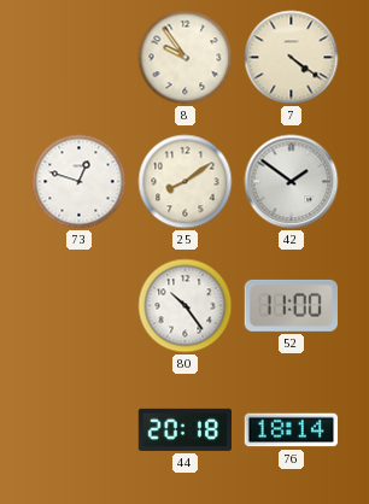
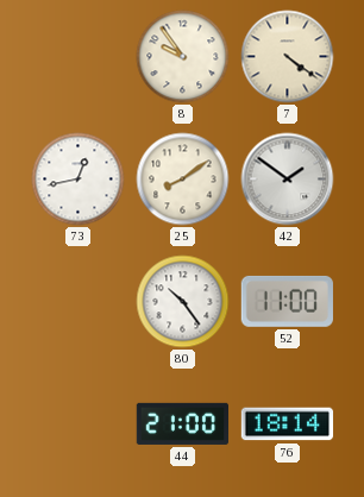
73: 12:48 -> 12:43
44: 20:18 -> 21:00
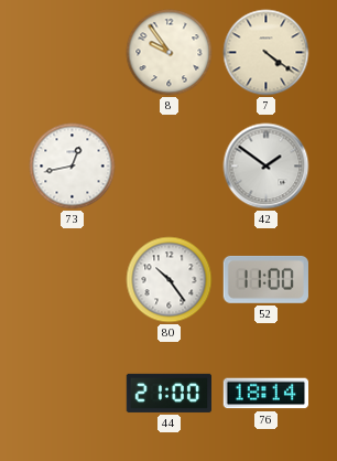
25: 8:09 -> none
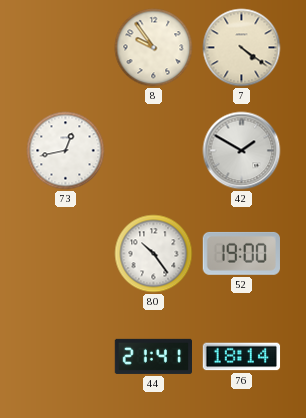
42: 1:51 -> 1:50
52: 11:00 -> 19:00
44: 21:00 -> 21:41
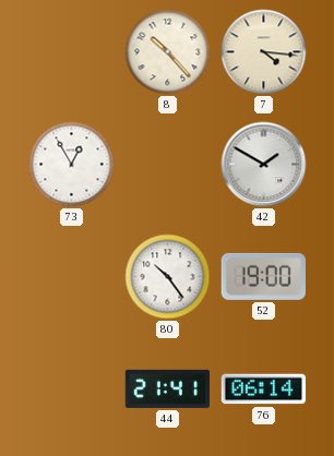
8: 9:54 -> 10:23
7: 4:21 -> 4:16
73: 12:43 -> 12:55
76: 18:14 -> 06:14
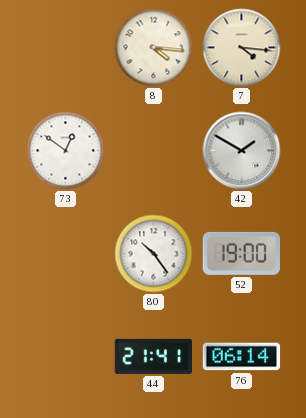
8: 10:23 -> 4:16
73: 12:55 -> 12:51
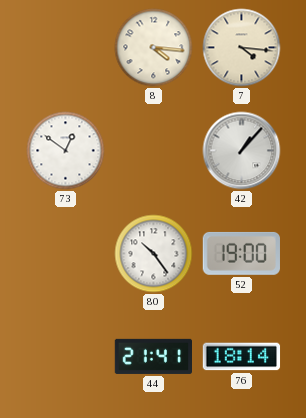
42: 1:50 -> 1:07
76: 06:14 -> 18:14
